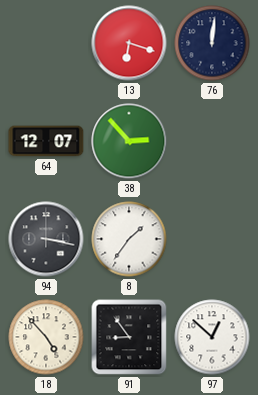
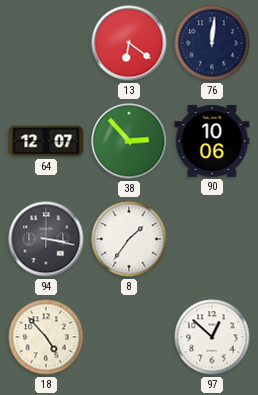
13: 6:18 -> 6:21
90: none -> 10:06
91: 8:54 -> none
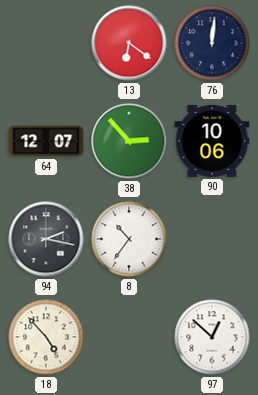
94: 3:17 -> 2:17
8: 1:36 -> 10:36
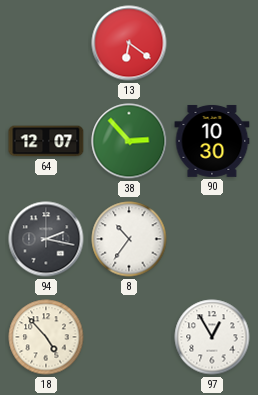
76: 12:01 -> none
90: 10:06 -> 10:30
97: 12:52 -> 12:55
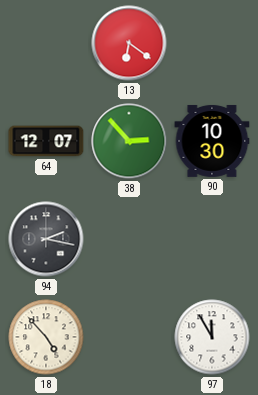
8: 10:36 -> none
97: 12:55 -> 11:55
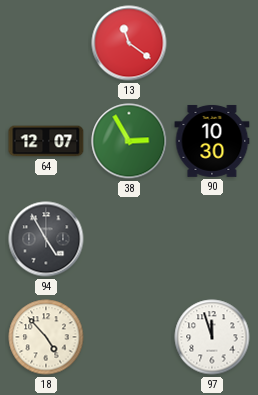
13: 6:21 -> 11:21
38: 2:53 -> 2:55
94: 2:17 -> 4:55
97: 11:55 -> 11:57
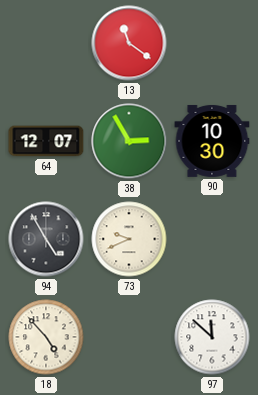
73: none -> 9:41
97: 11:57 -> 11:52
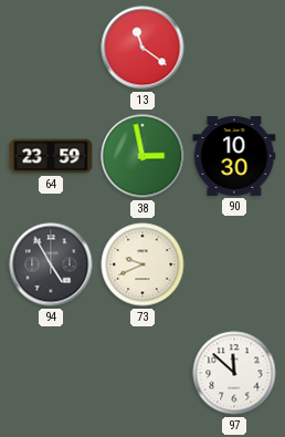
64: 12:07 -> 23:59
38: 2:55 -> 2:58
18: 4:53 -> none
